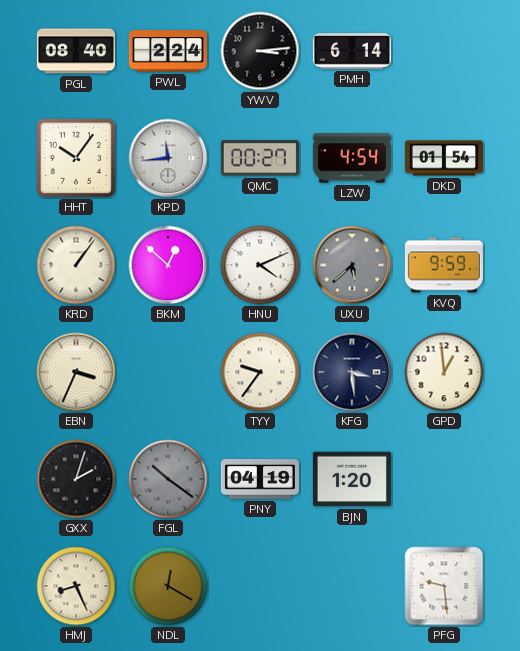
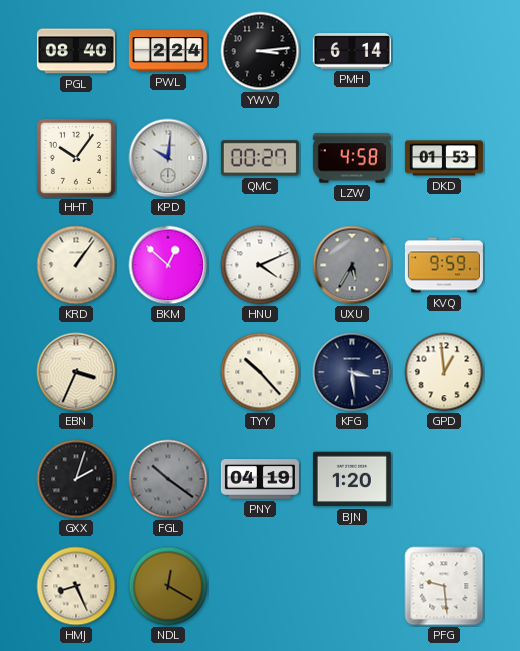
KPD: 11:44 -> 10:01
LZW: 4:54 -> 4:58
DKD: 01:54 -> 01:53
UXU: 5:38 -> 5:35
TYY: 9:36 -> 10:23
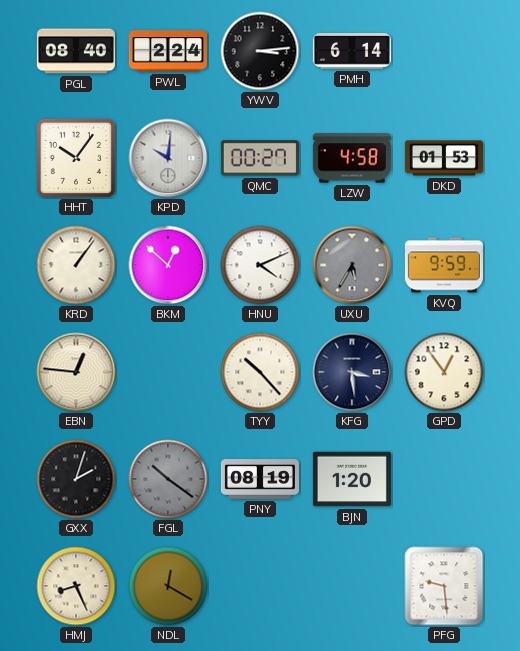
EBN: 3:34 -> 12:46
GPD: 12:59 -> 12:54
PNY: 04:19 -> 08:19
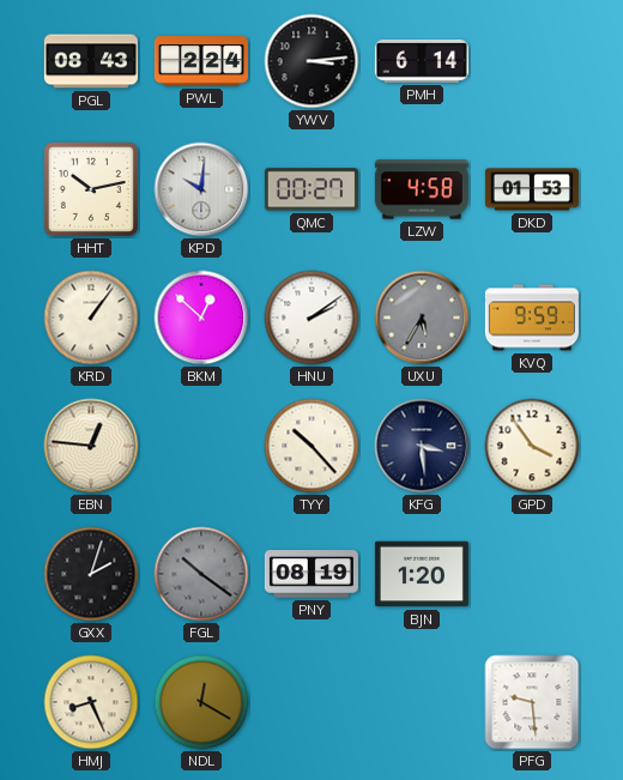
PGL: 08:40 -> 08:43
HHT: 10:06 -> 10:13
HNU: 4:11 -> 2:09
GPD: 12:54 -> 3:54
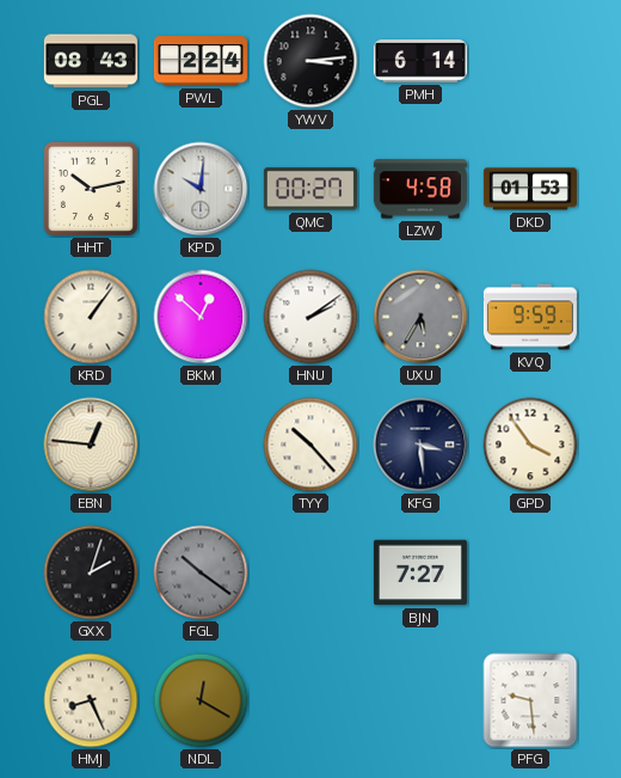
PNY: 08:19 -> none
BJN: 1:20 -> 7:27
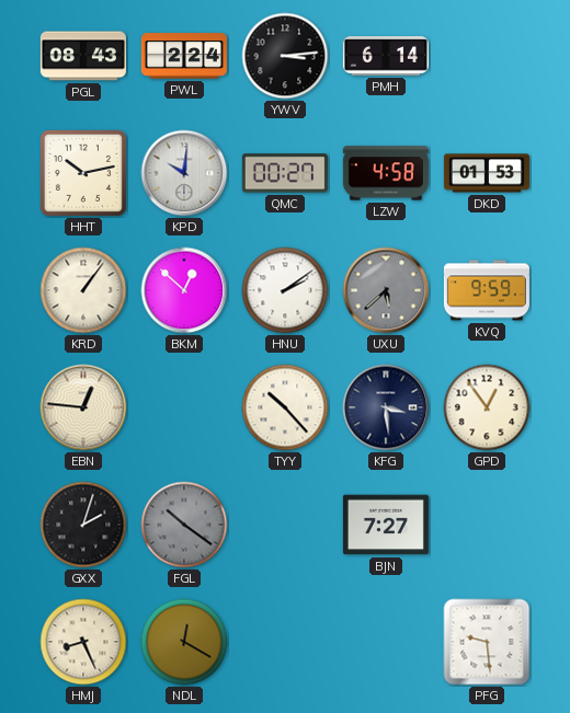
UXU: 5:35 -> 5:38
GPD: 3:54 -> 12:54
